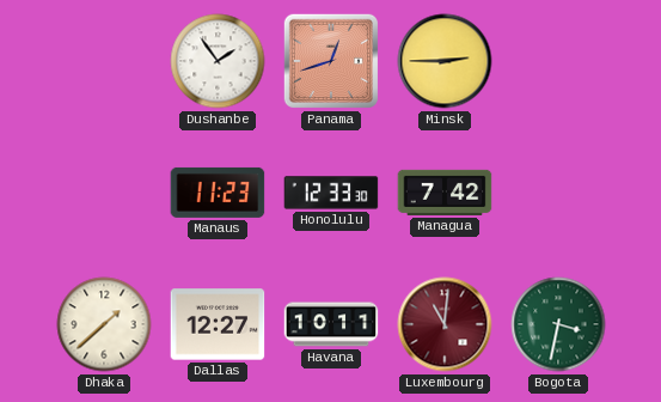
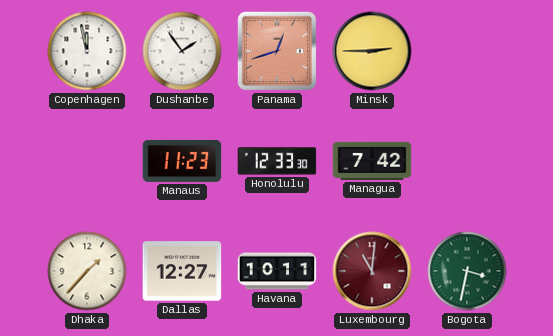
Copenhagen: none -> 11:58
Dhaka: 1:38 -> 1:37
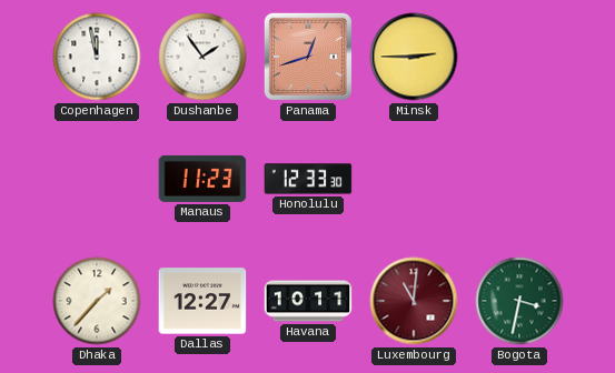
Managua: 7:42 -> none
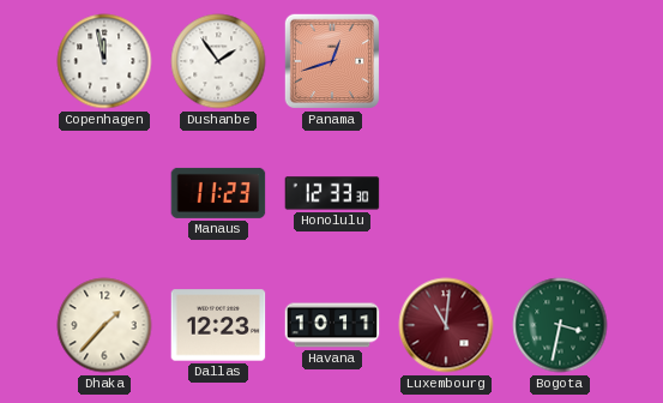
Minsk: 2:45 -> none
Dallas: 12:27 -> 12:23
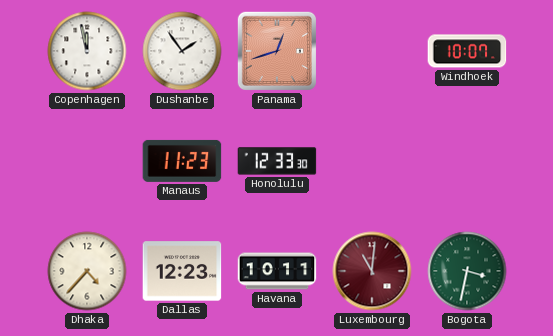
Windhoek: none -> 10:07
Dhaka: 1:37 -> 4:37
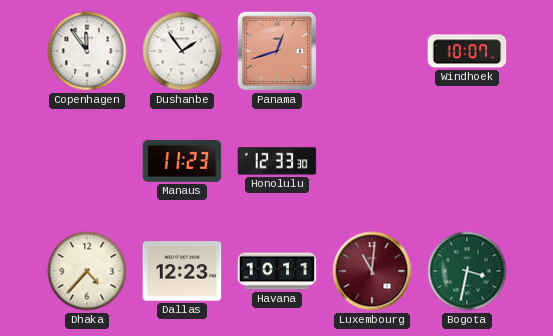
Copenhagen: 11:58 -> 11:54
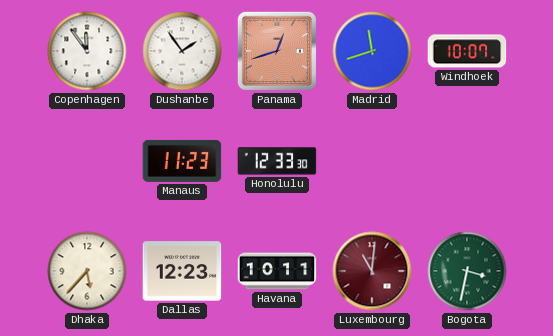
Madrid: none -> 11:42
Dhaka: 4:37 -> 5:37
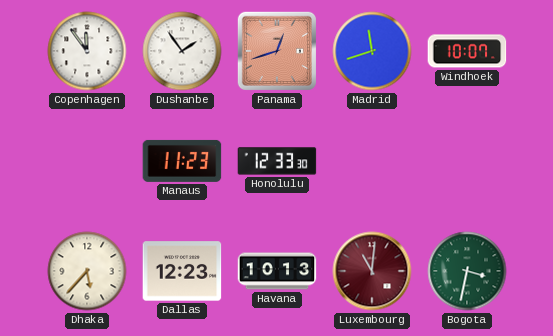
Havana: 10:11 -> 10:13
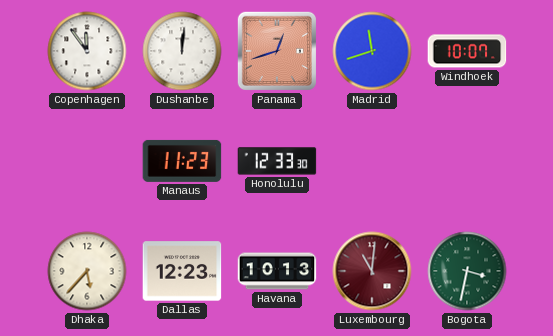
Dushanbe: 1:54 -> 12:01
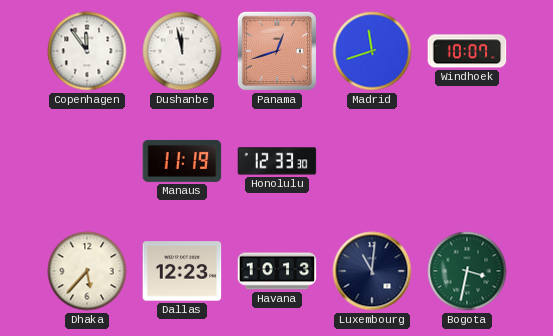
Dushanbe: 12:01 -> 11:58
Manaus: 11:23 -> 11:19
Luxembourg dial: burgundy -> navy
